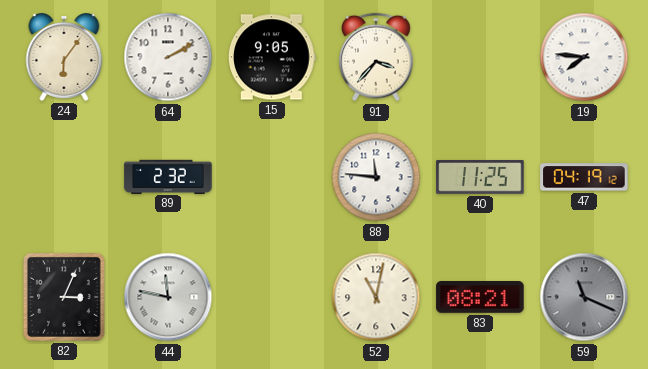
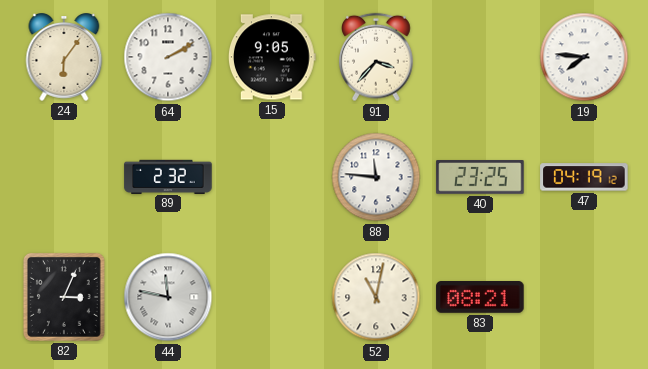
40: 11:25 -> 23:25
59: 11:19 -> none
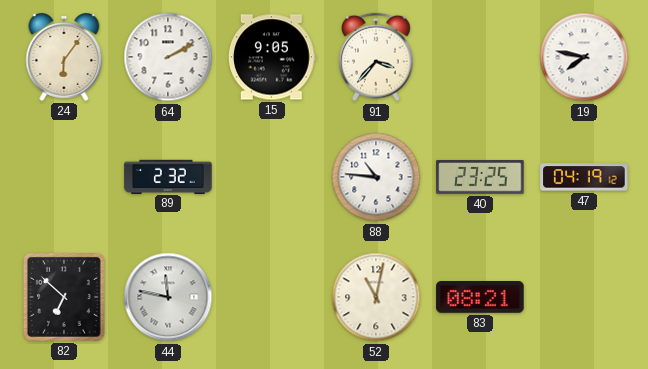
19: 7:46 -> 7:47
88: 11:46 -> 10:46
82: 3:04 -> 6:52
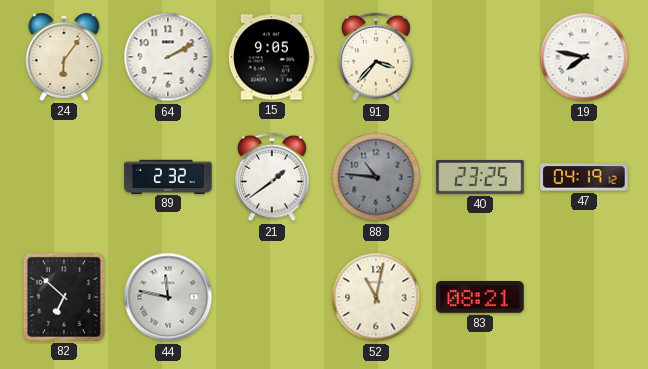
21: none -> 1:39
88 dial: white -> grey
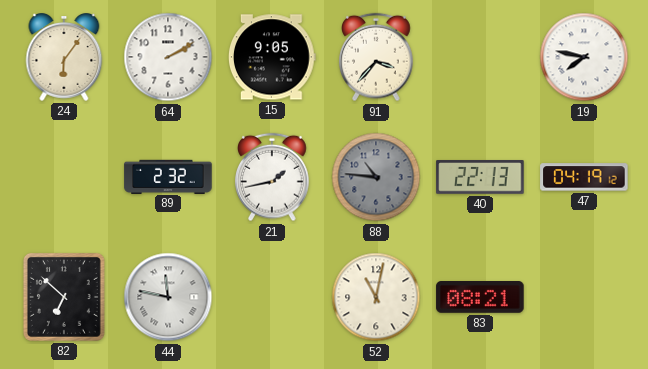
21: 1:39 -> 1:43
40: 23:25 -> 22:13
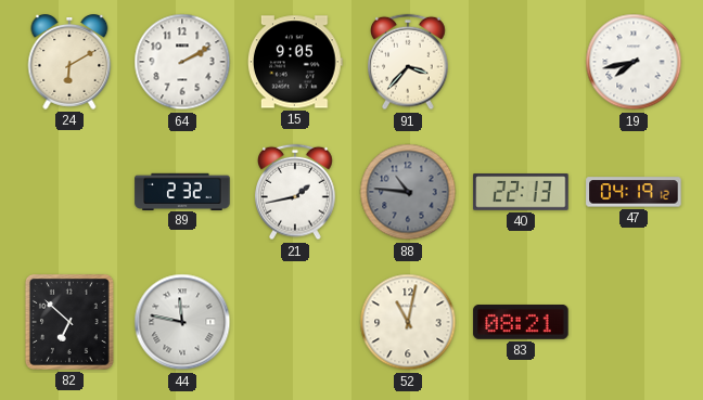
24: 6:06 -> 6:10
19: 7:47 -> 7:43
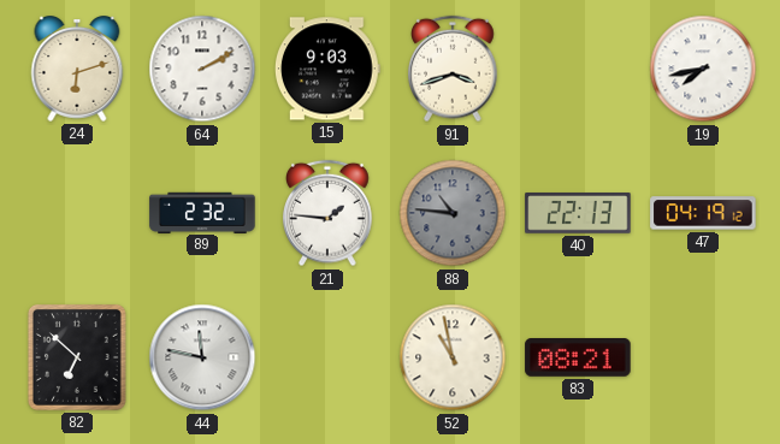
24: 6:10 -> 6:12
15: 9:05 -> 9:03
91: 3:37 -> 3:42
21: 1:43 -> 1:46
52: 11:02 -> 10:58
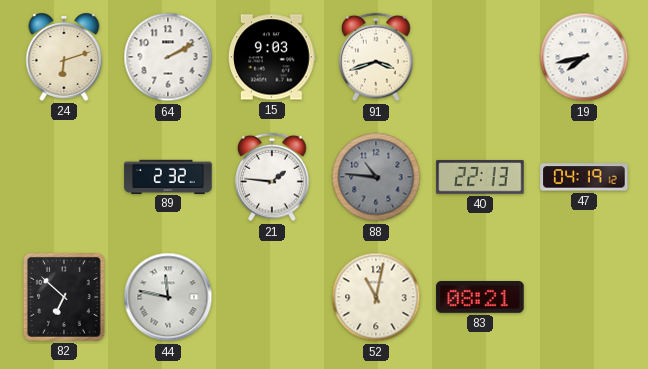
52: 10:58 -> 11:02
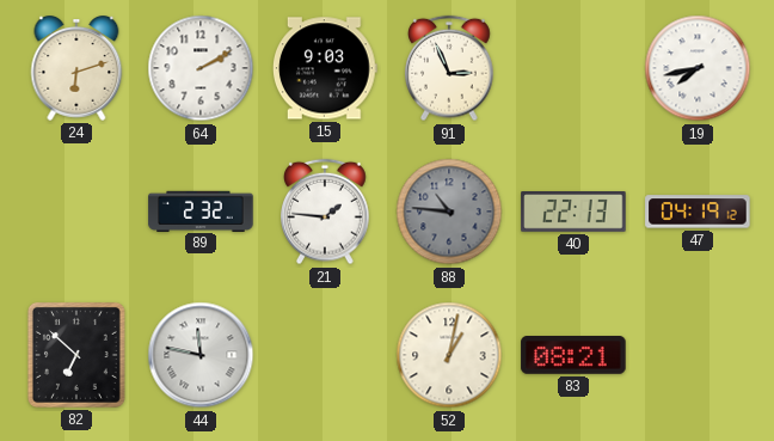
91: 3:42 -> 2:56
52: 11:02 -> 1:02
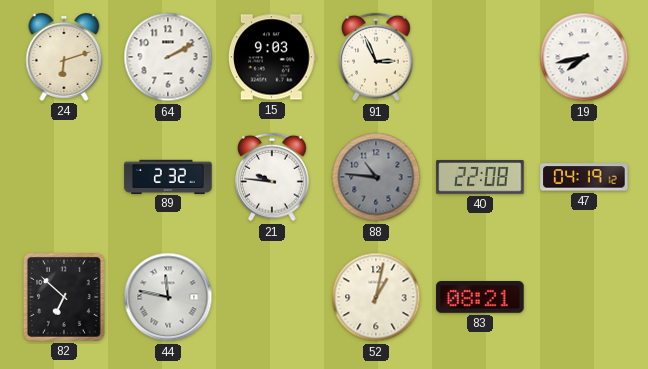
21: 1:46 -> 9:46
40: 22:13 -> 22:08
